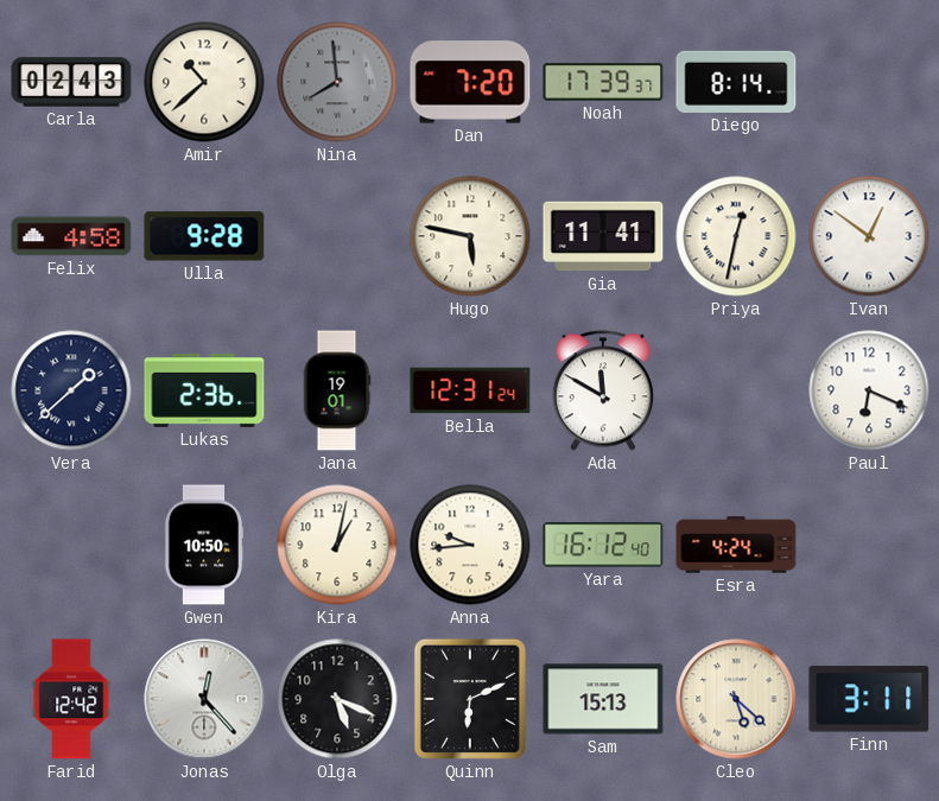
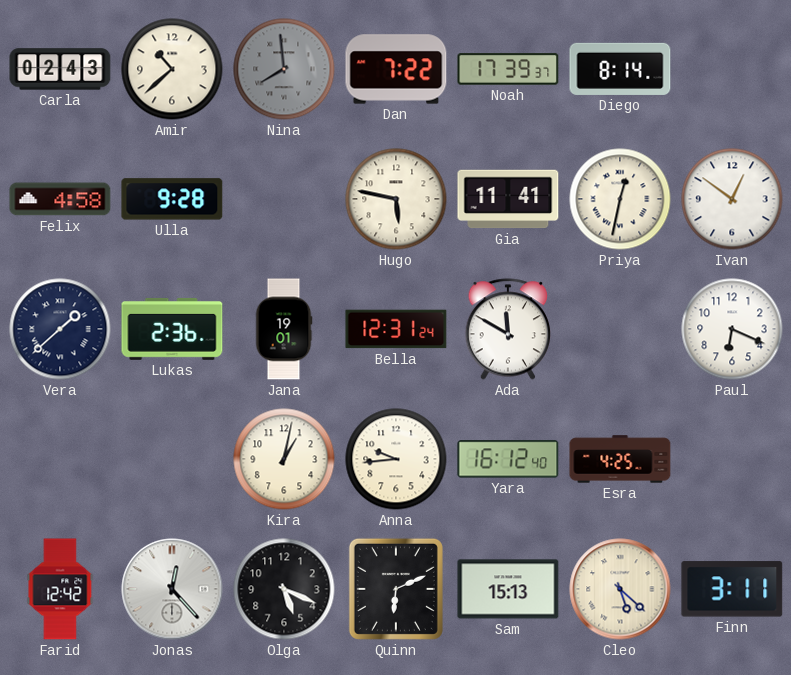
Dan: 7:20 -> 7:22
Gwen: 10:50 -> none
Esra: 4:24 -> 4:25
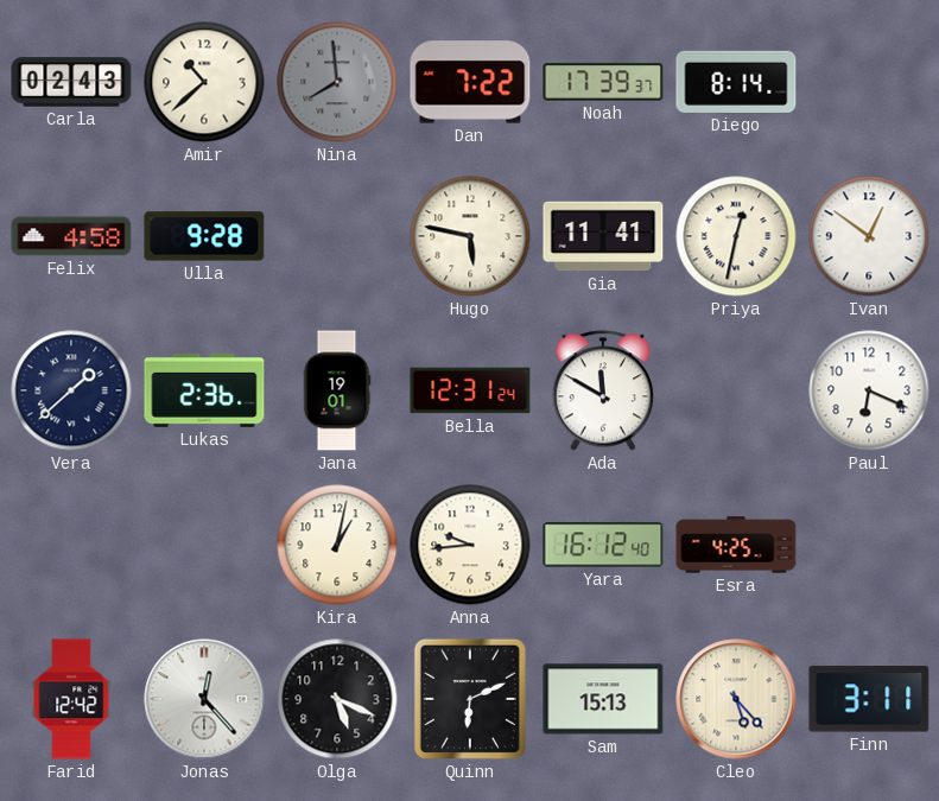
Cleo: 5:22 -> 5:23
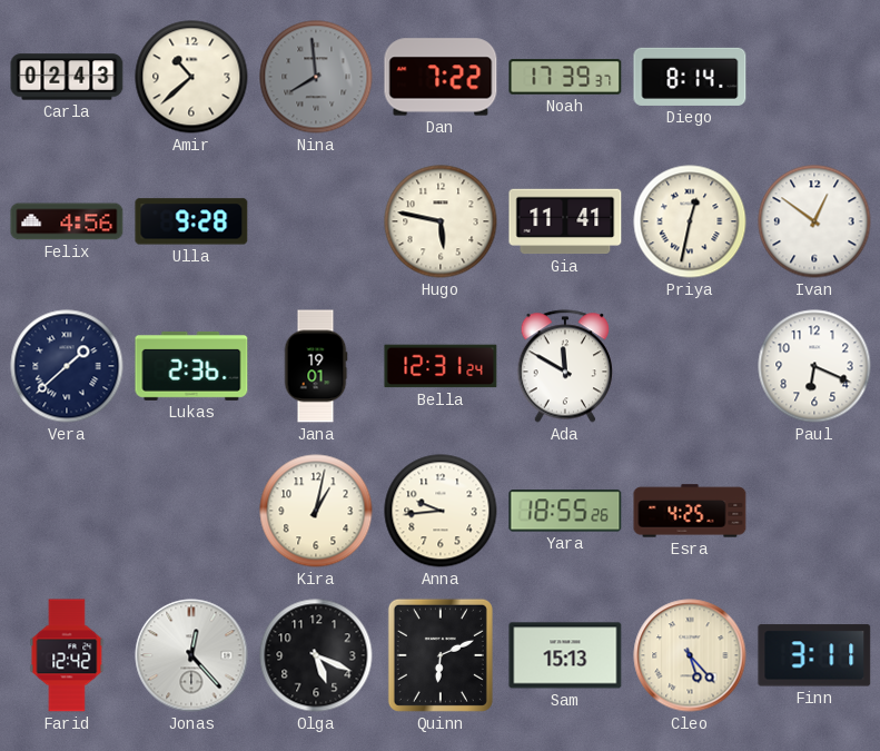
Felix: 4:58 -> 4:56
Yara: 16:12 -> 18:55
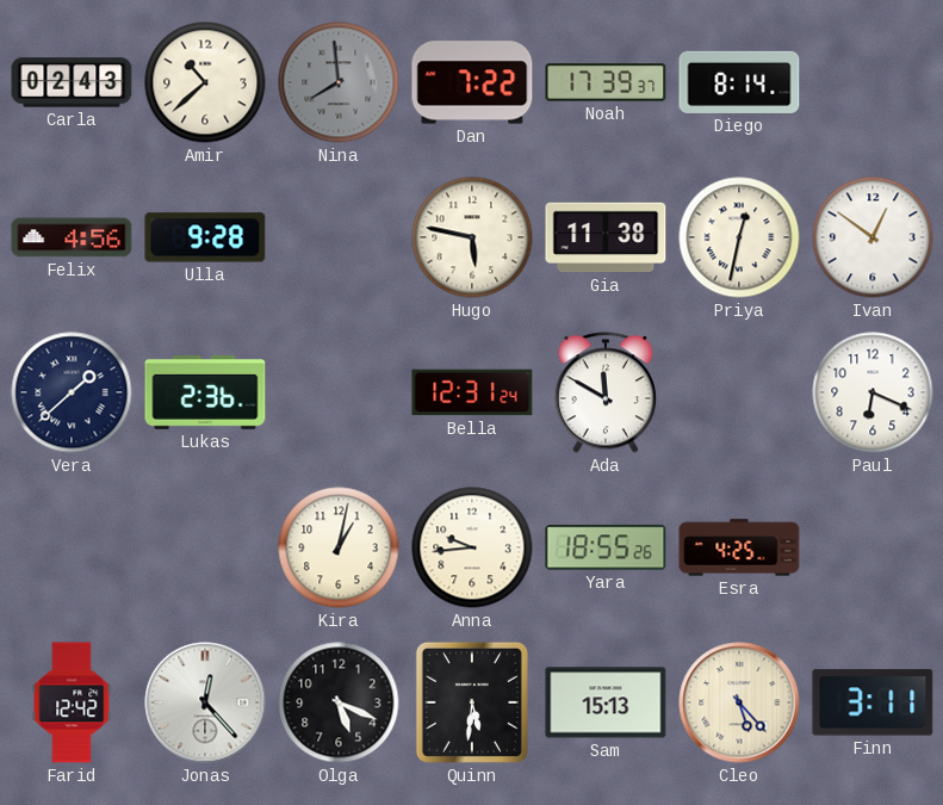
Gia: 11:41 -> 11:38
Jana: 19:01 -> none
Quinn: 6:11 -> 5:31
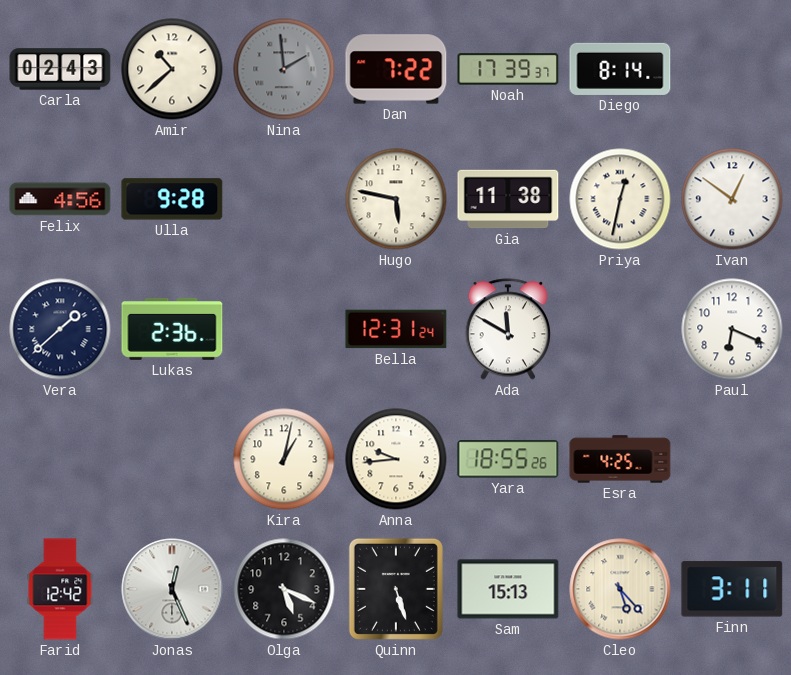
Nina: 7:59 -> 1:59
Jonas: 12:23 -> 12:26
Quinn: 5:31 -> 5:27
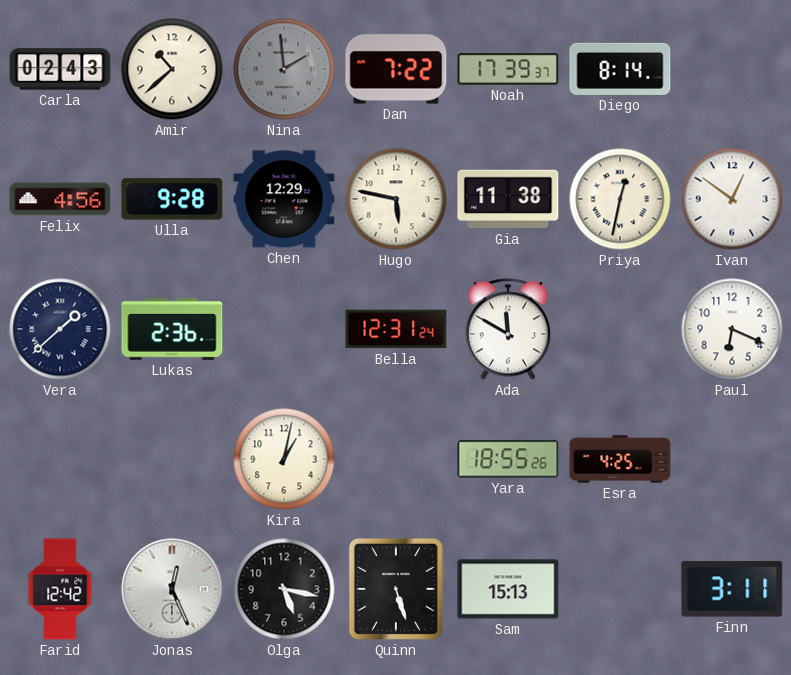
Chen: none -> 12:29
Anna: 9:44 -> none
Olga: 5:19 -> 5:17
Cleo: 5:23 -> none
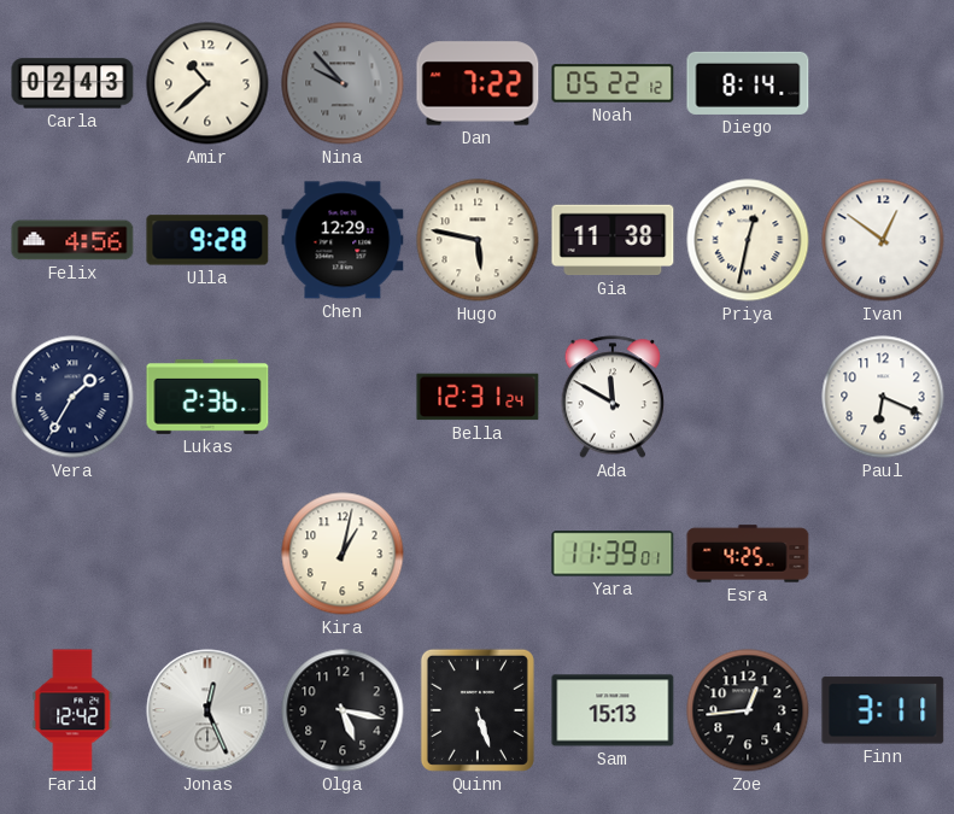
Nina: 1:59 -> 9:53
Noah: 17:39 -> 05:22
Vera: 1:38 -> 1:35
Yara: 18:55 -> 11:39
Zoe: none -> 12:44
